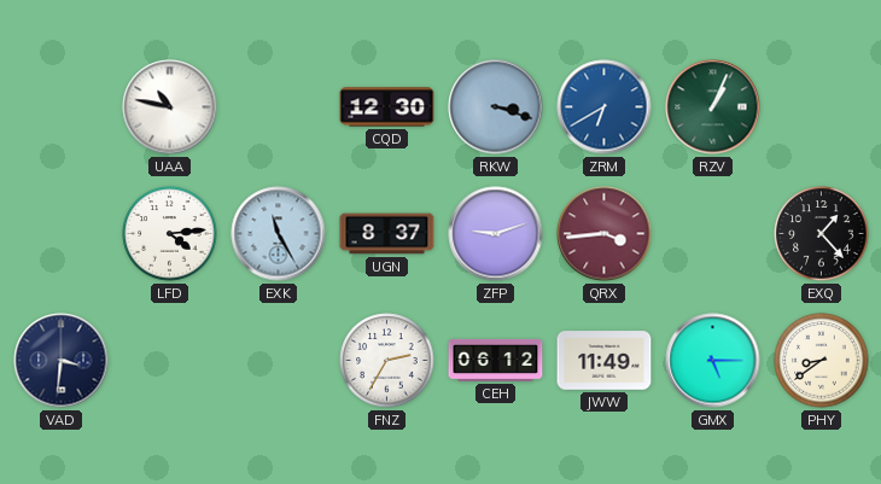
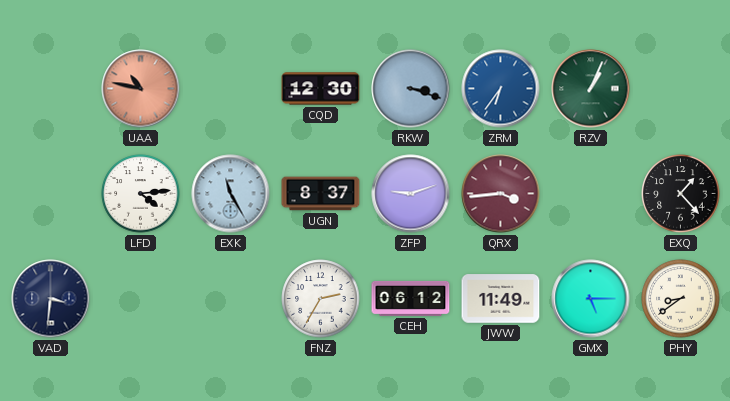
UAA dial: white -> salmon
ZRM: 6:40 -> 6:36
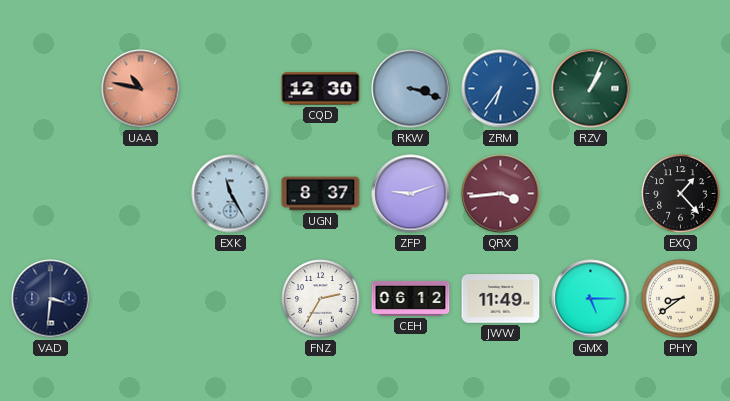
LFD: 4:14 -> none
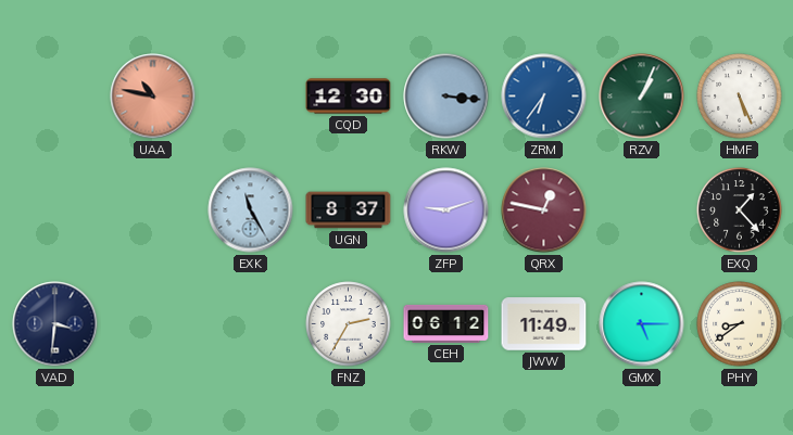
RKW: 3:18 -> 3:16
HMF: none -> 5:26
QRX: 3:44 -> 12:47
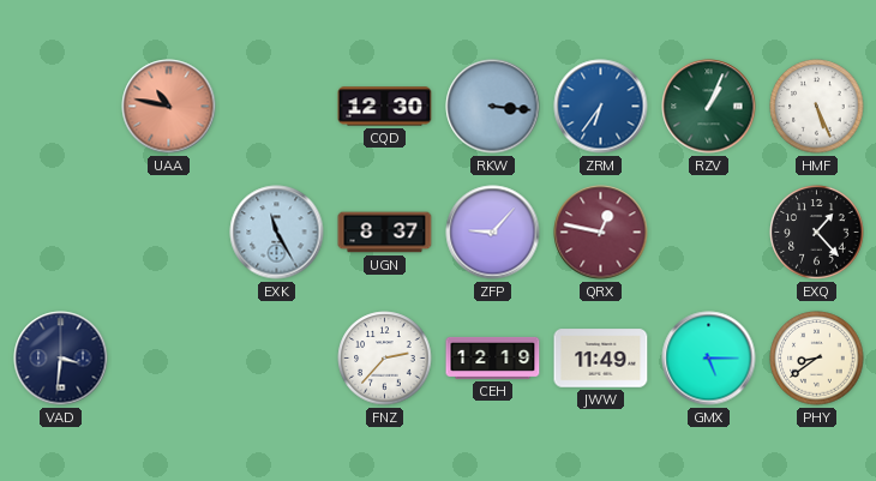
ZFP: 9:12 -> 9:07
FNZ: 2:35 -> 2:37
CEH: 06:12 -> 12:19
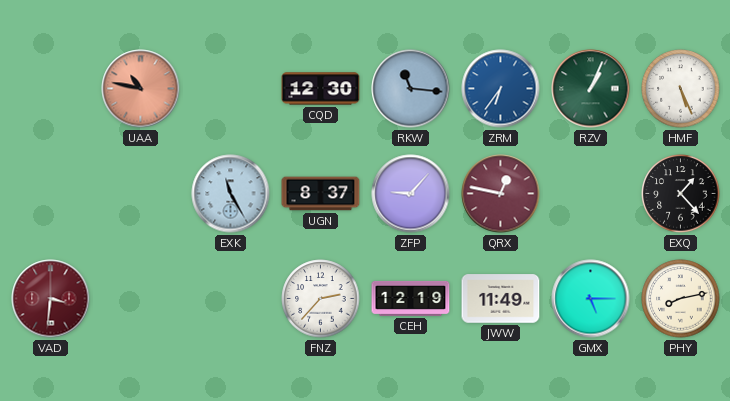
RKW: 3:16 -> 11:16
VAD dial: navy -> burgundy
PHY: 8:39 -> 8:13
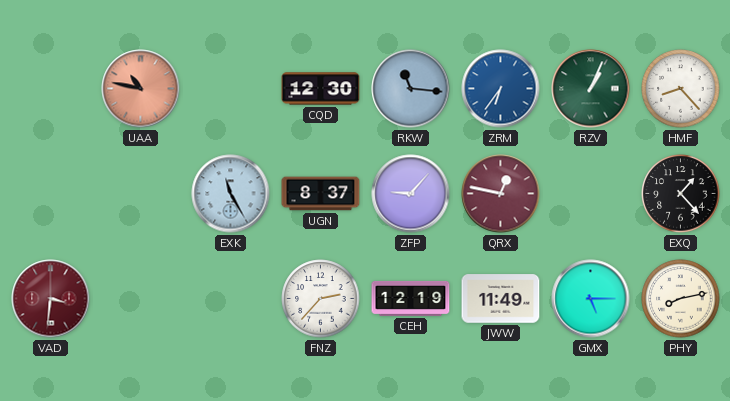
HMF: 5:26 -> 8:23
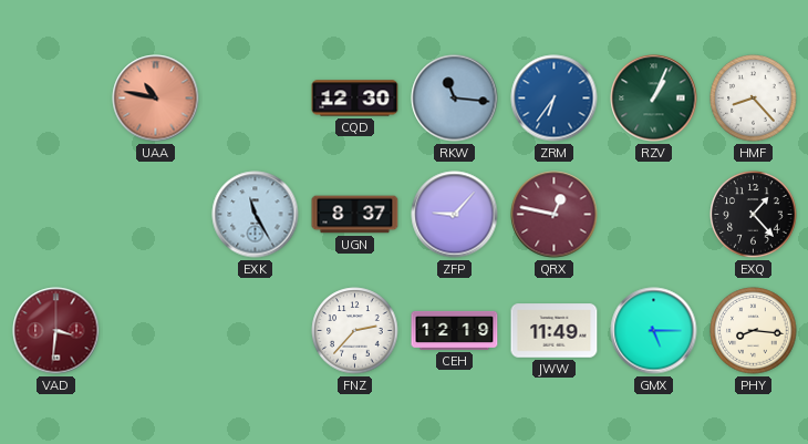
PHY: 8:13 -> 8:16
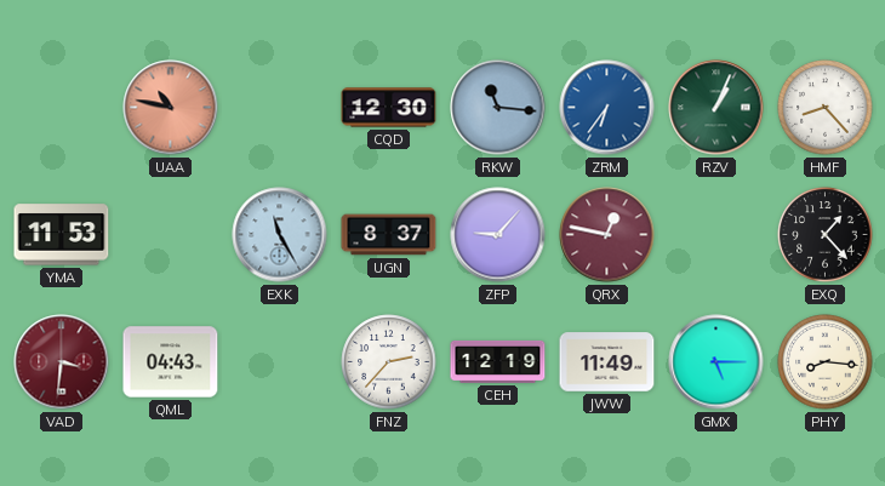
YMA: none -> 11:53
QML: none -> 04:43
